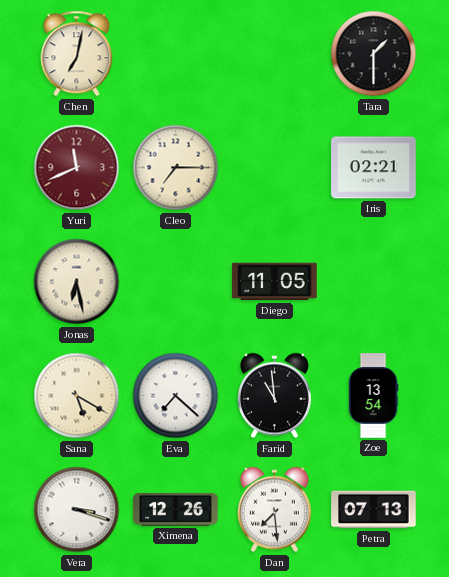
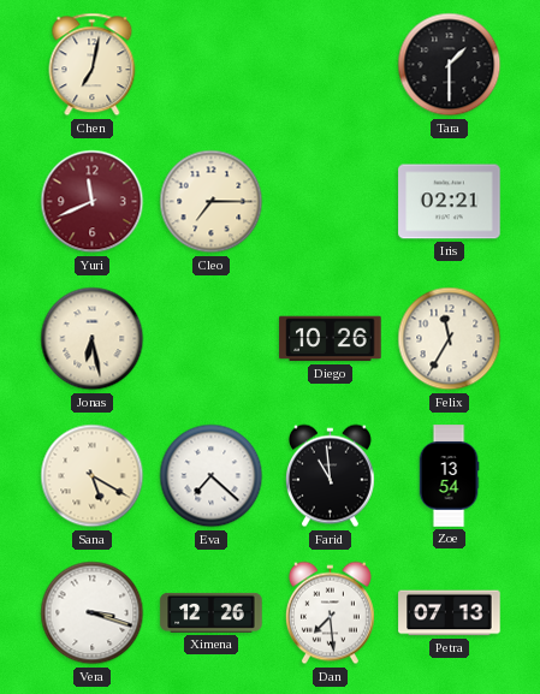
Diego: 11:05 -> 10:26
Felix: none -> 11:35
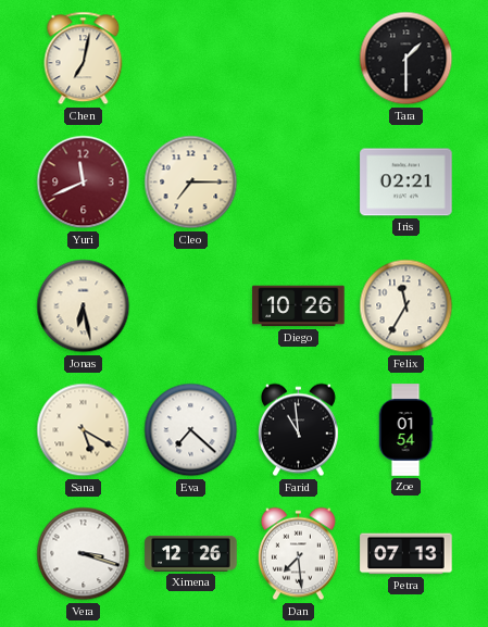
Zoe: 13:54 -> 01:54
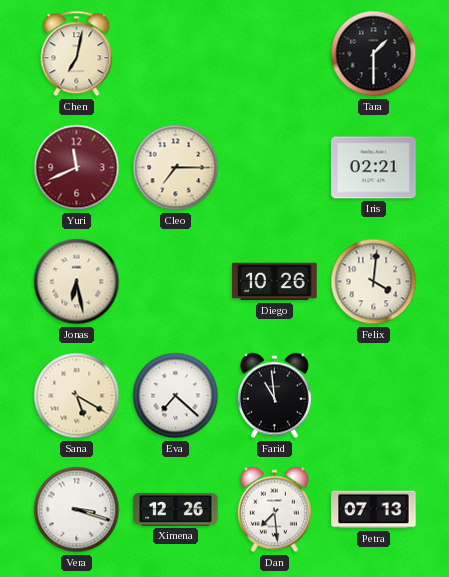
Felix: 11:35 -> 4:01
Zoe: 01:54 -> none
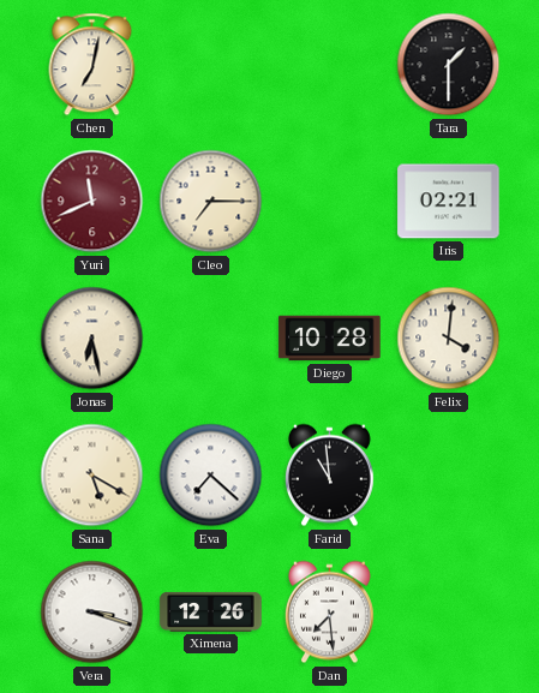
Diego: 10:26 -> 10:28
Petra: 07:13 -> none
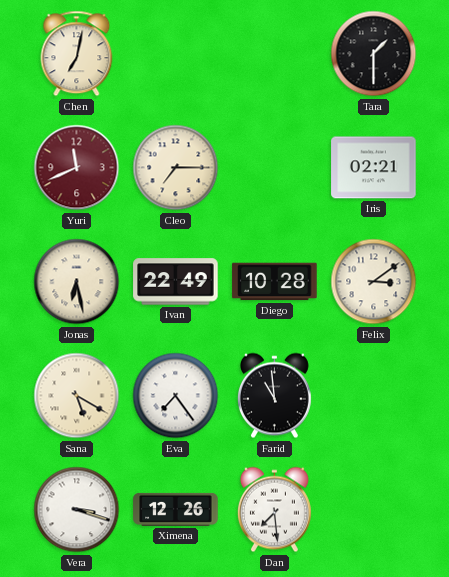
Ivan: none -> 22:49
Felix: 4:01 -> 3:09
Eva: 7:22 -> 7:24
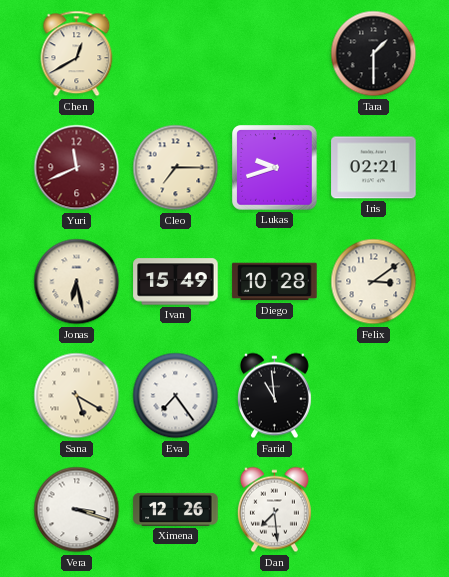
Chen: 7:02 -> 12:40
Lukas: none -> 9:42
Ivan: 22:49 -> 15:49
